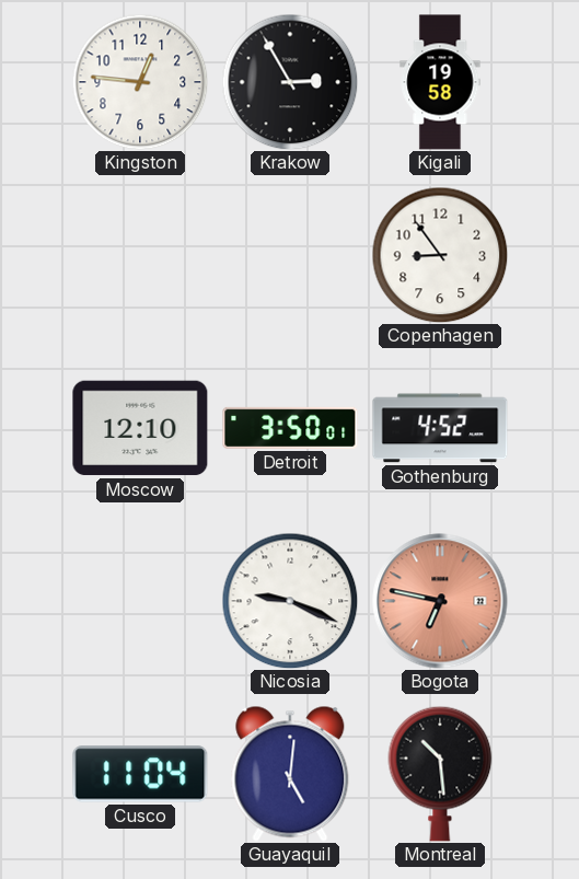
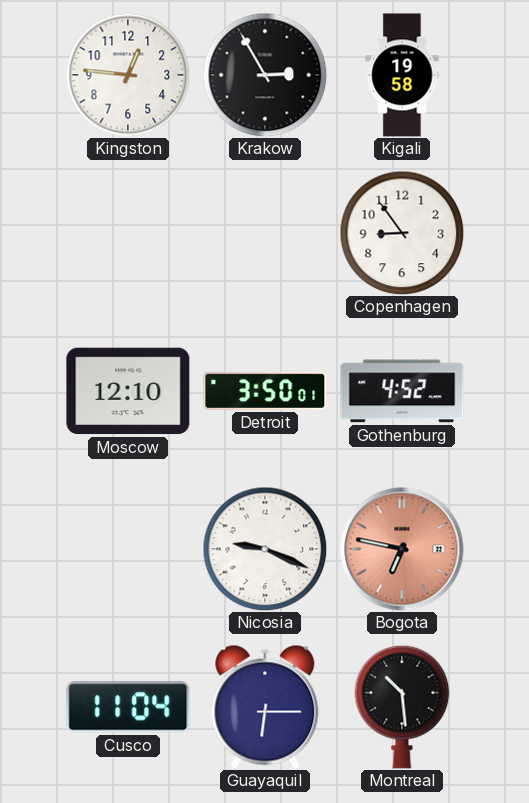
Guayaquil: 5:01 -> 6:15
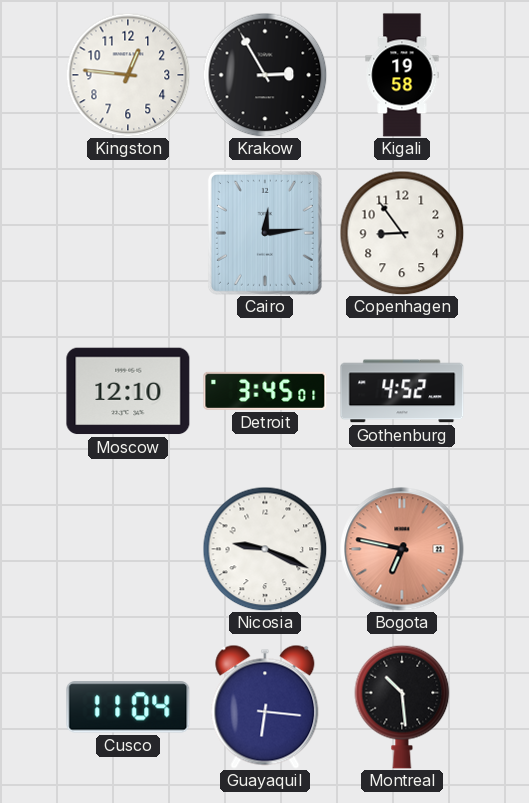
Cairo: none -> 12:14
Detroit: 3:50 -> 3:45
Guayaquil: 6:15 -> 6:16
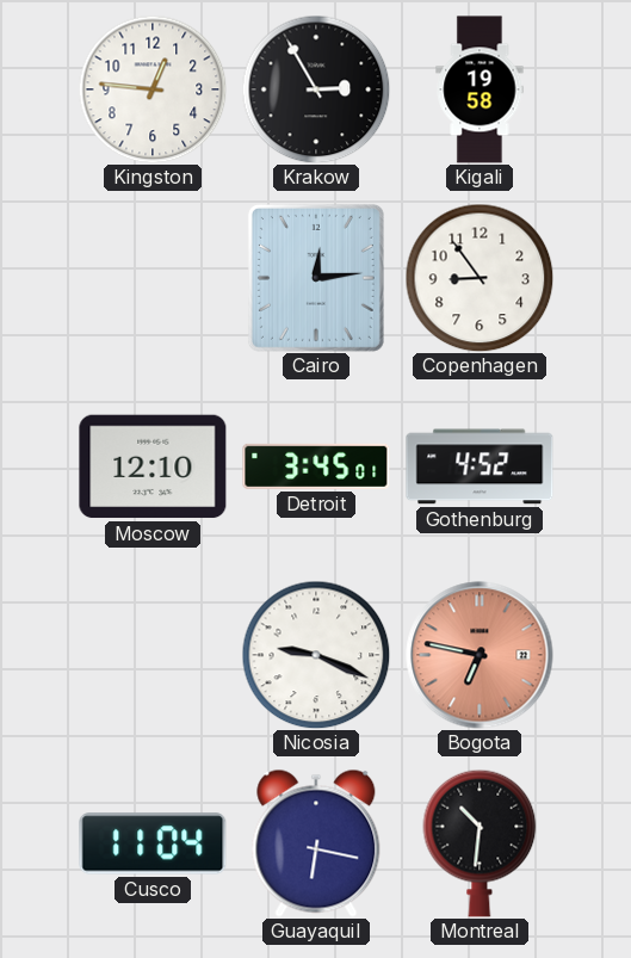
Guayaquil: 6:16 -> 6:17
Montreal: 10:29 -> 10:31
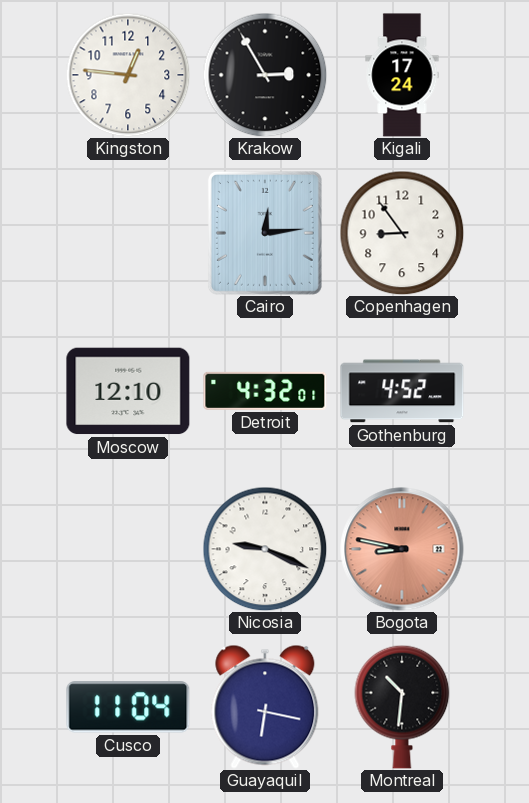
Kigali: 19:58 -> 17:24
Detroit: 3:45 -> 4:32
Bogota: 6:47 -> 8:47
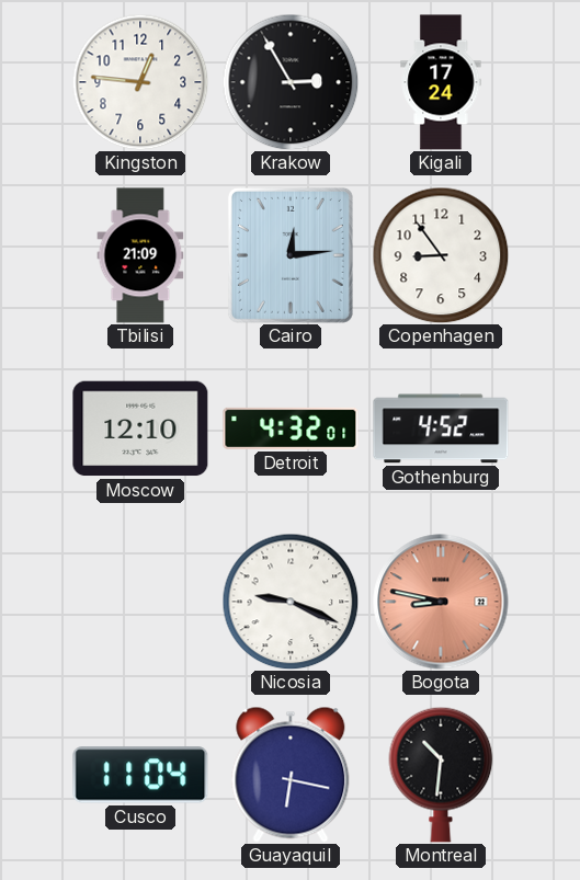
Tbilisi: none -> 21:09
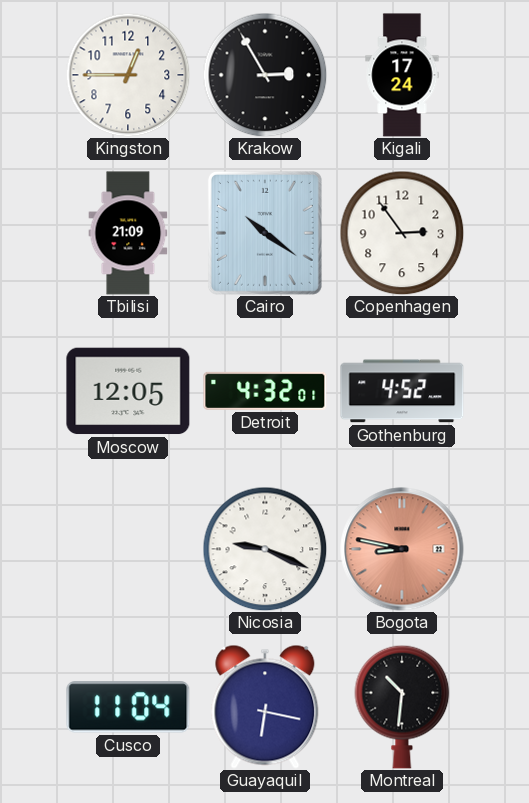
Kingston: 12:46 -> 12:45
Cairo: 12:14 -> 10:21
Copenhagen: 8:54 -> 2:54
Moscow: 12:10 -> 12:05
